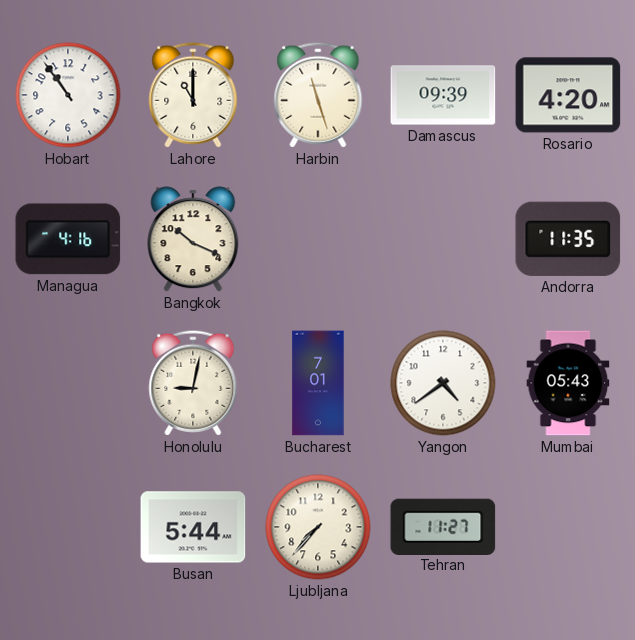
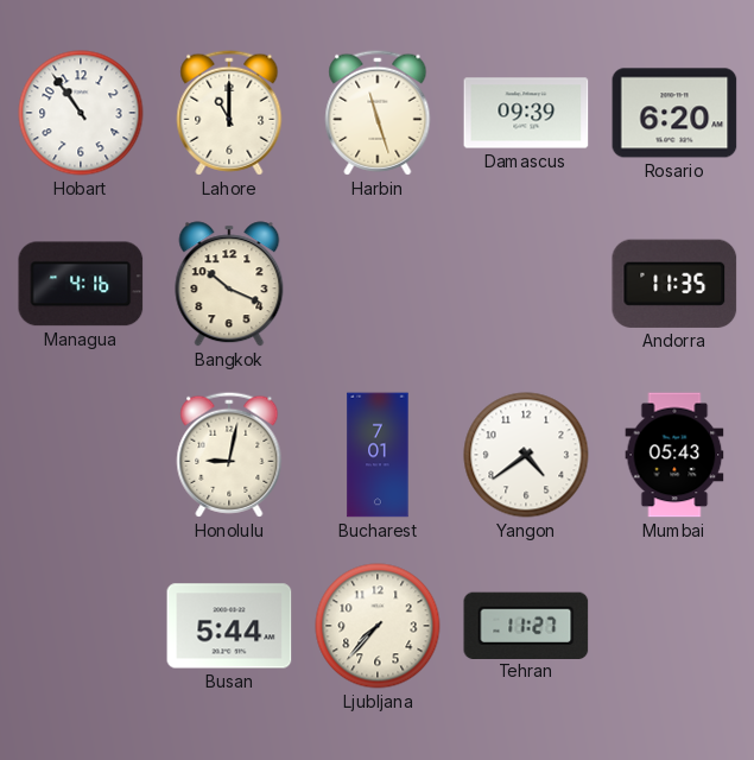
Rosario: 4:20 -> 6:20
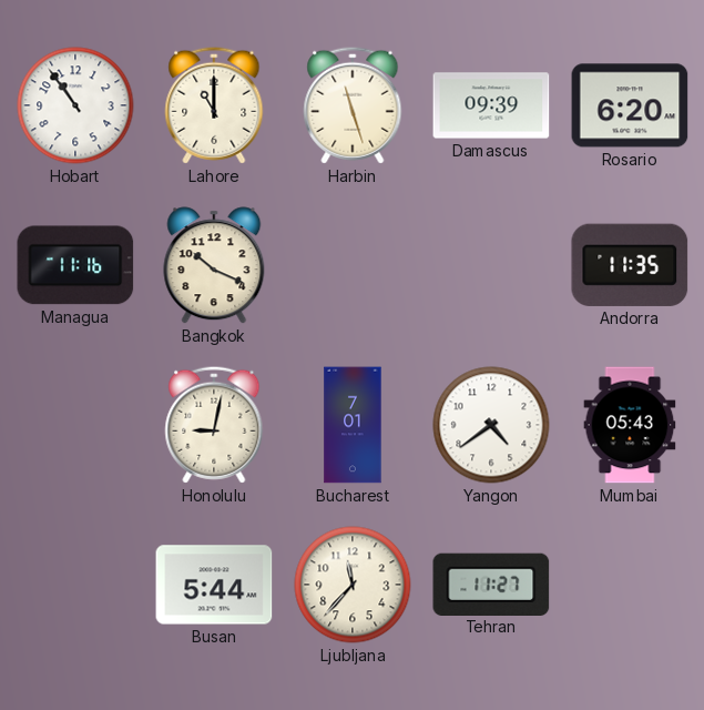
Managua: 4:16 -> 11:16
Ljubljana: 7:37 -> 11:37
